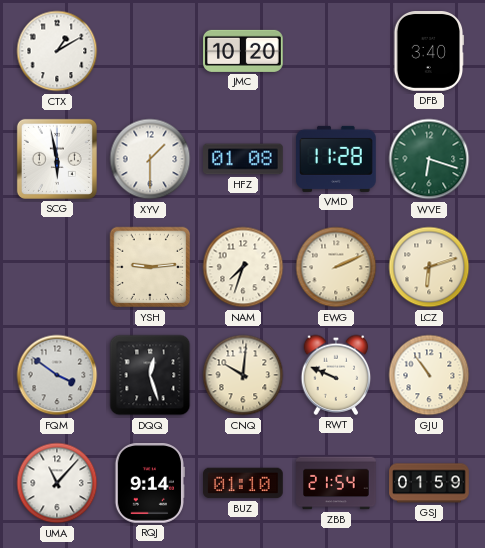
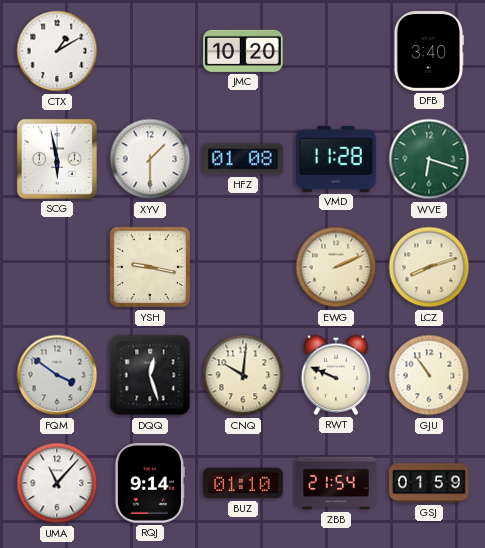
YSH: 9:14 -> 9:17
NAM: 7:33 -> none
LCZ: 6:12 -> 8:12
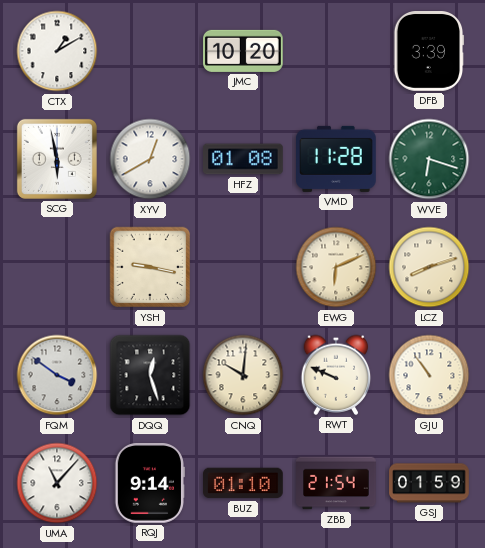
DFB: 3:40 -> 3:39
XYV: 1:30 -> 12:40
EWG: 2:11 -> 6:11
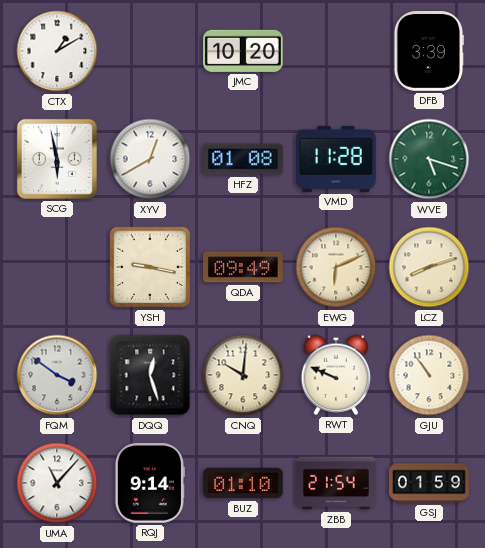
WVE: 6:18 -> 5:18
QDA: none -> 09:49
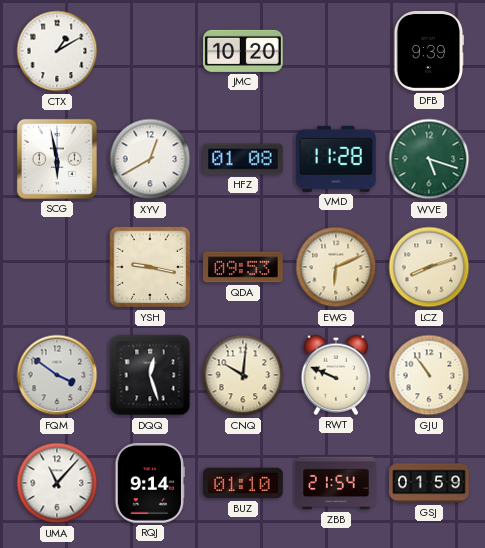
DFB: 3:39 -> 9:39
QDA: 09:49 -> 09:53
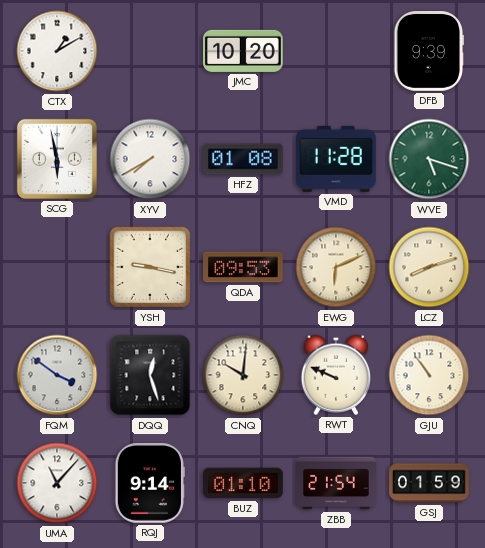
XYV: 12:40 -> 7:40
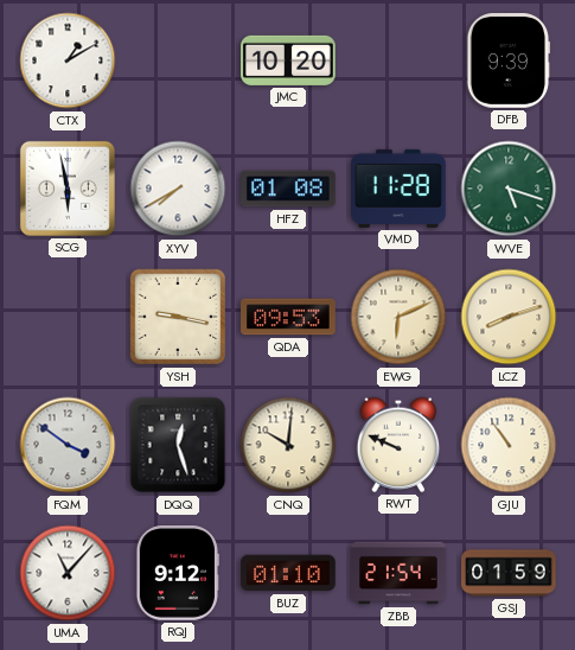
RQJ: 9:14 -> 9:12
